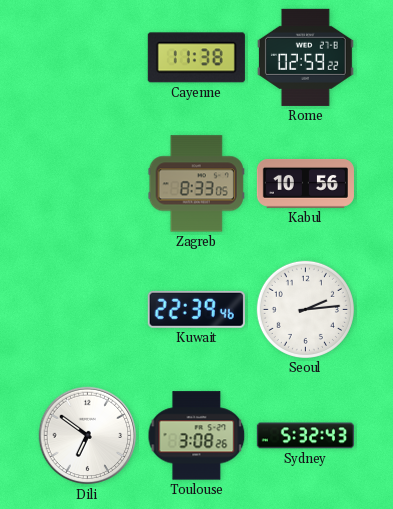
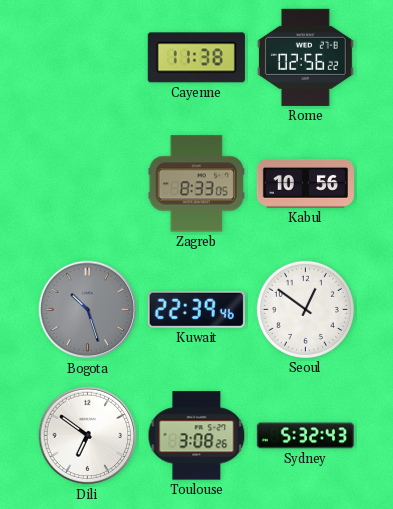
Rome: 02:59 -> 02:56
Bogota: none -> 10:27
Seoul: 2:14 -> 12:51
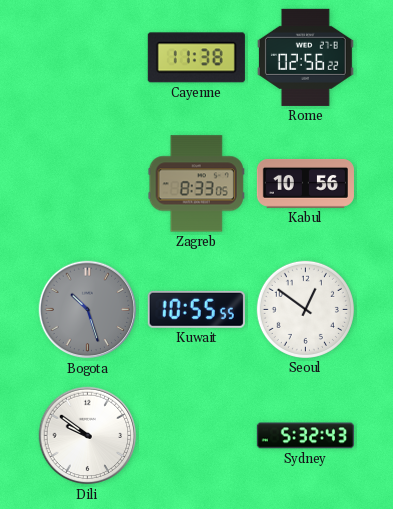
Kuwait: 22:39 -> 10:55
Dili: 6:51 -> 9:51
Toulouse: 3:08 -> none
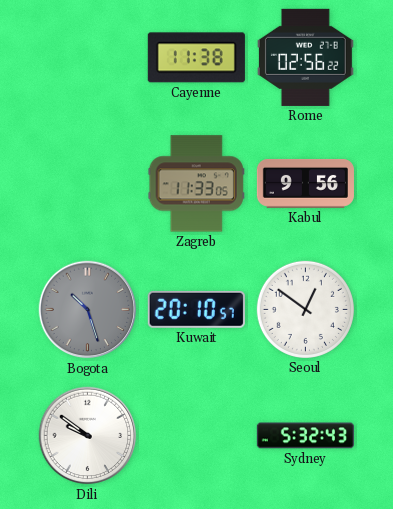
Zagreb: 8:33 -> 11:33
Kabul: 10:56 -> 9:56
Kuwait: 10:55 -> 20:10
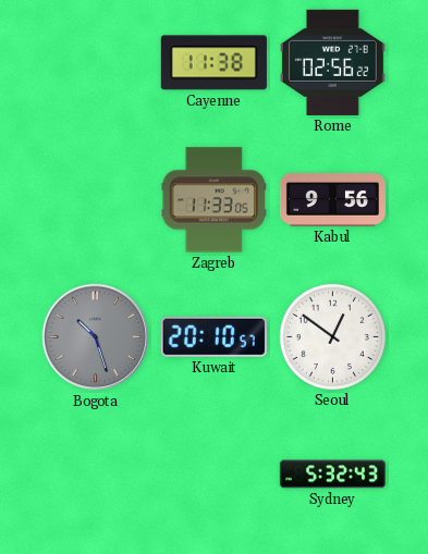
Dili: 9:51 -> none
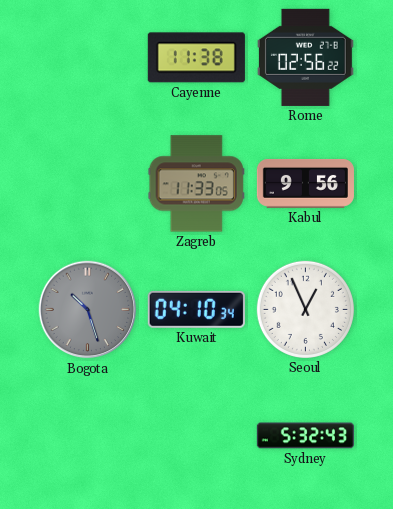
Kuwait: 20:10 -> 04:10
Seoul: 12:51 -> 12:56
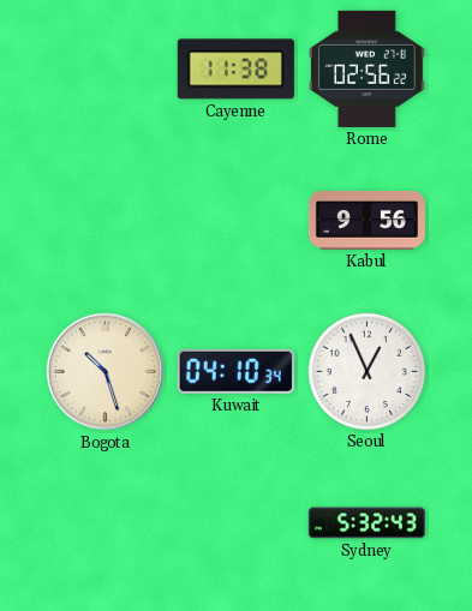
Zagreb: 11:33 -> none
Bogota dial: grey -> cream
